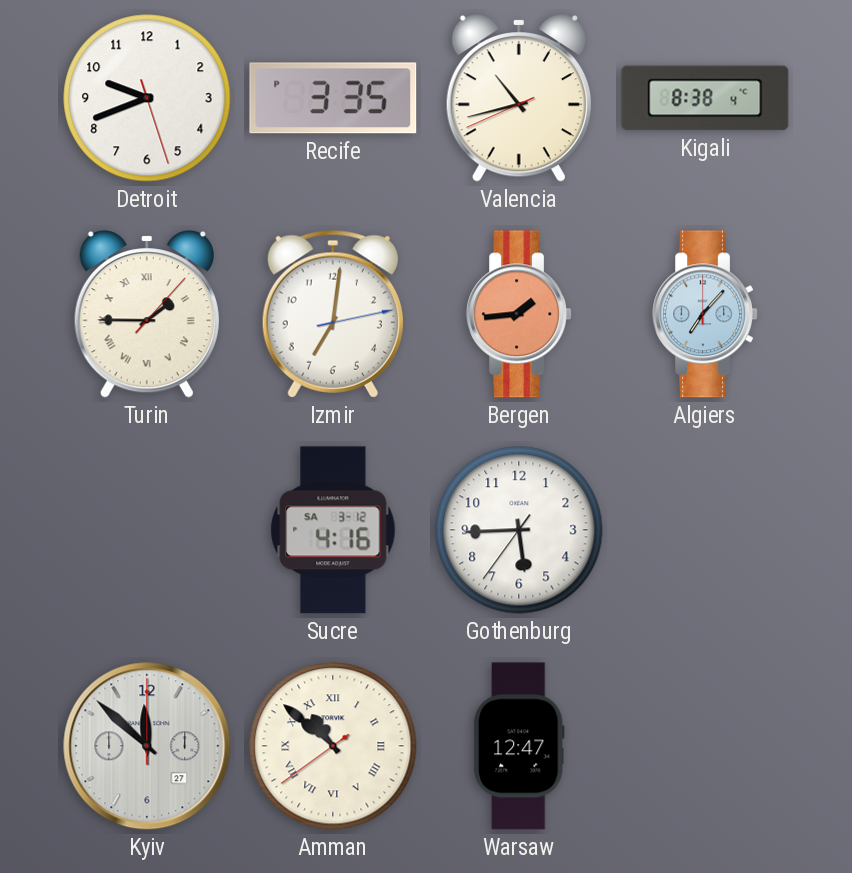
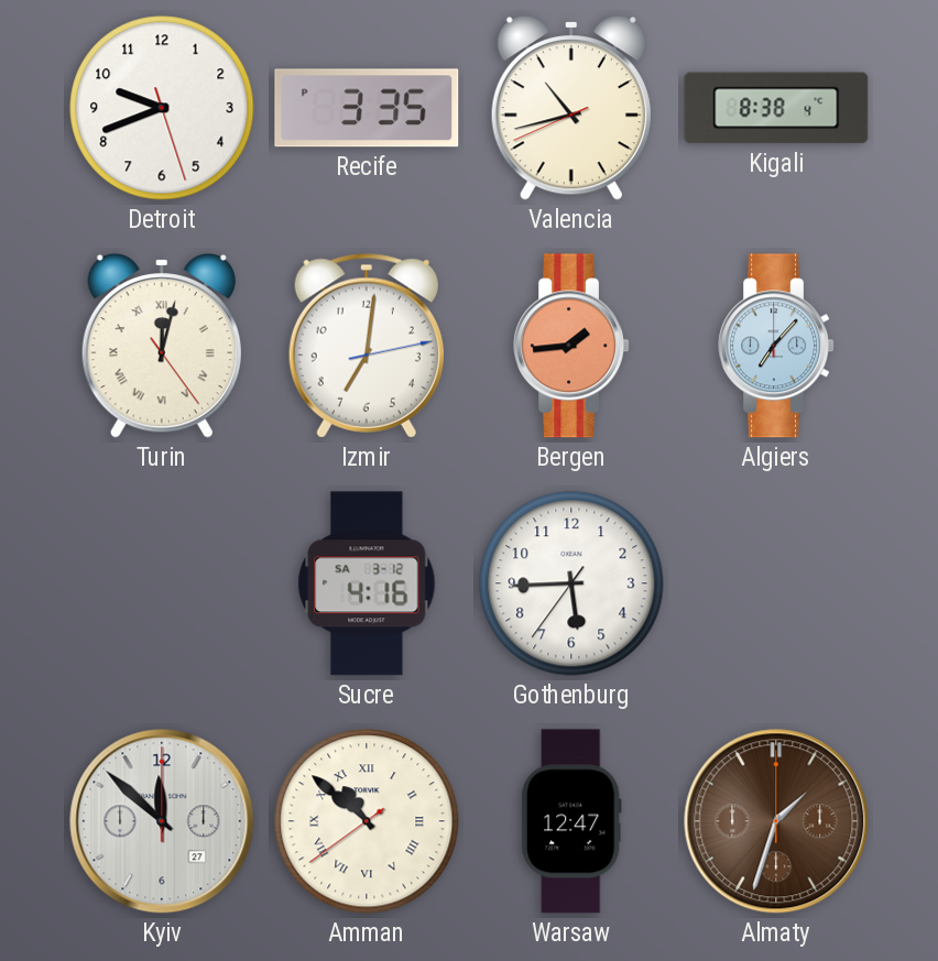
Turin: 1:45 -> 12:02
Almaty: none -> 1:33
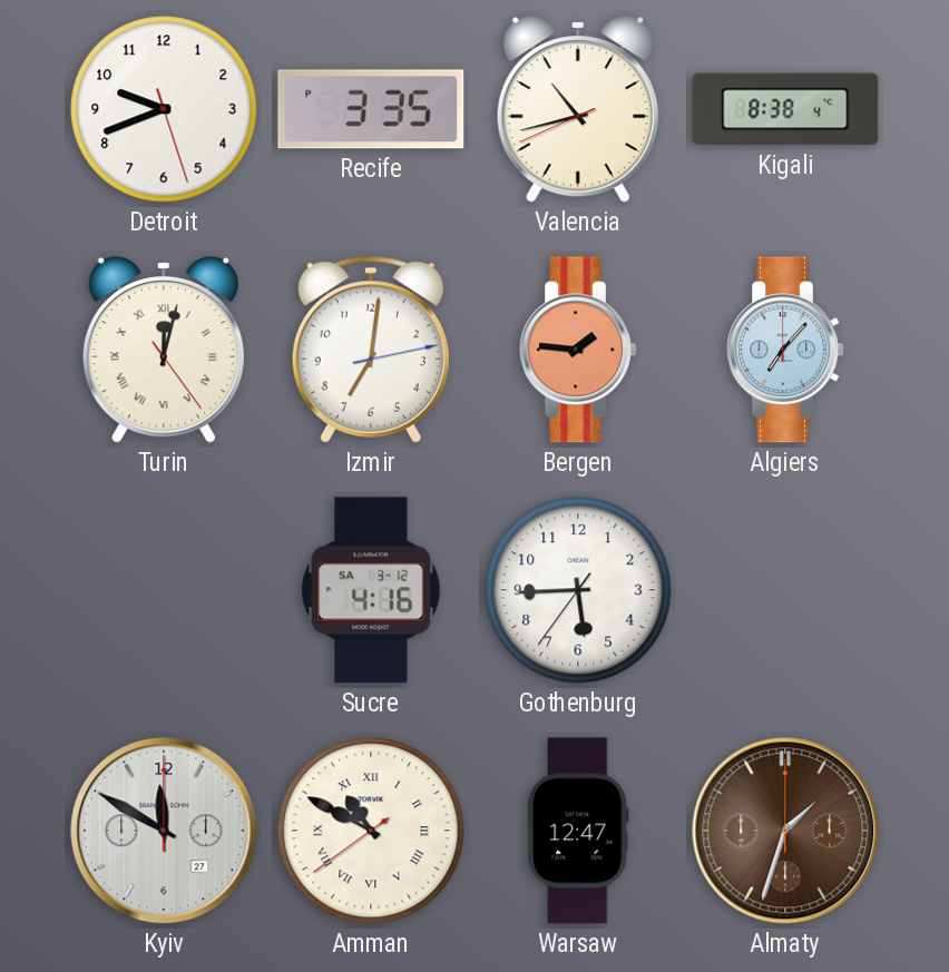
Bergen: 1:44 -> 1:46
Kyiv: 11:52 -> 11:50
Amman: 10:51 -> 10:49
